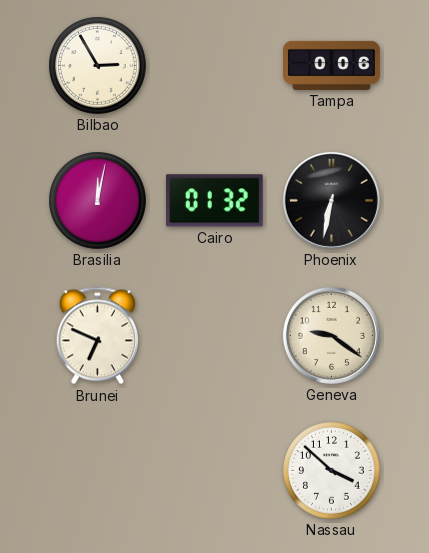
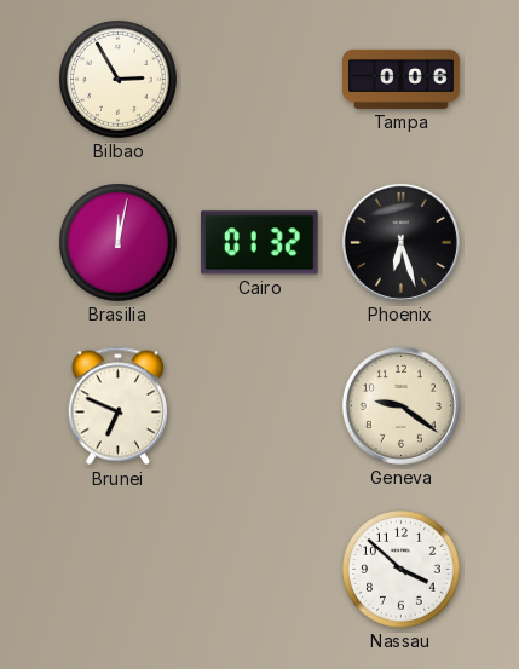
Phoenix: 6:32 -> 6:27
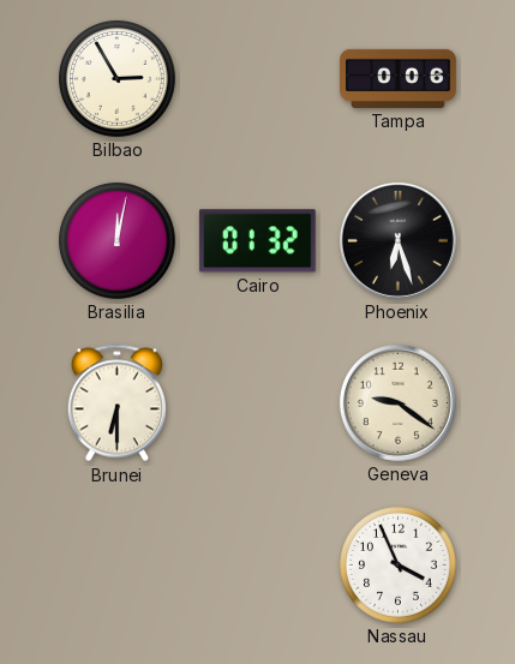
Brunei: 6:49 -> 6:30
Nassau: 3:52 -> 3:56
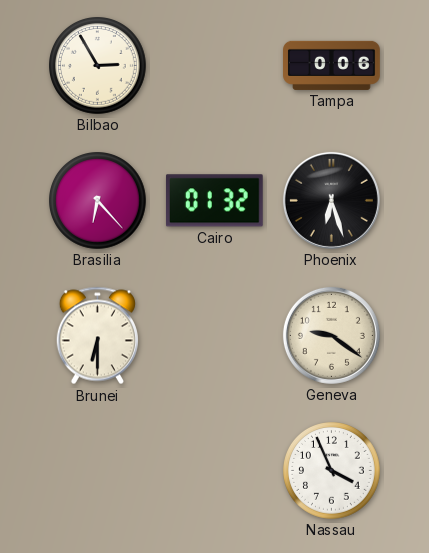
Brasilia: 12:02 -> 6:23
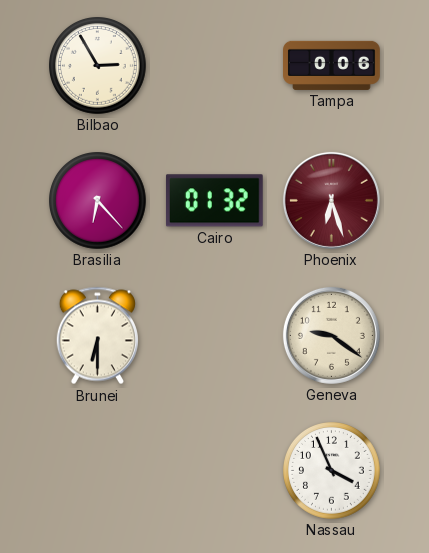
Phoenix dial: black -> burgundy
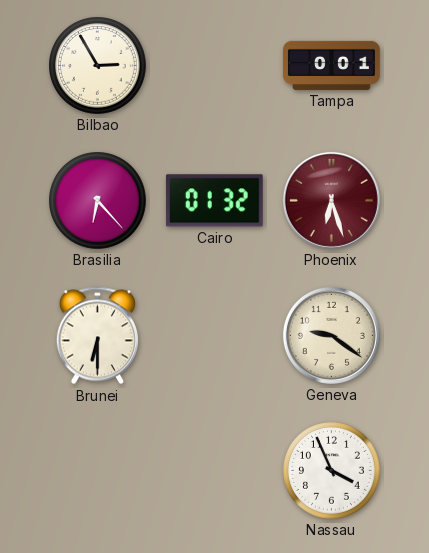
Tampa: 0:06 -> 0:01
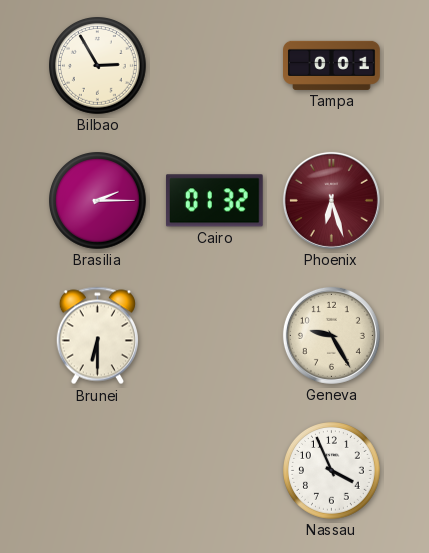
Brasilia: 6:23 -> 2:15
Geneva: 9:21 -> 9:25
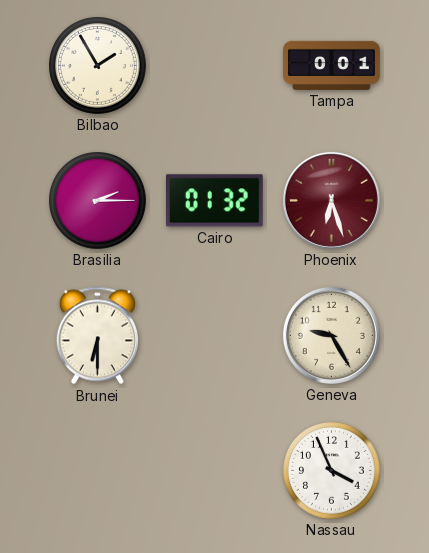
Bilbao: 2:55 -> 1:55
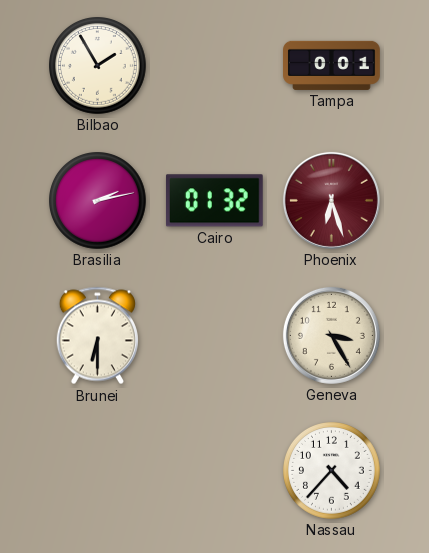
Brasilia: 2:15 -> 2:13
Geneva: 9:25 -> 3:25
Nassau: 3:56 -> 4:37
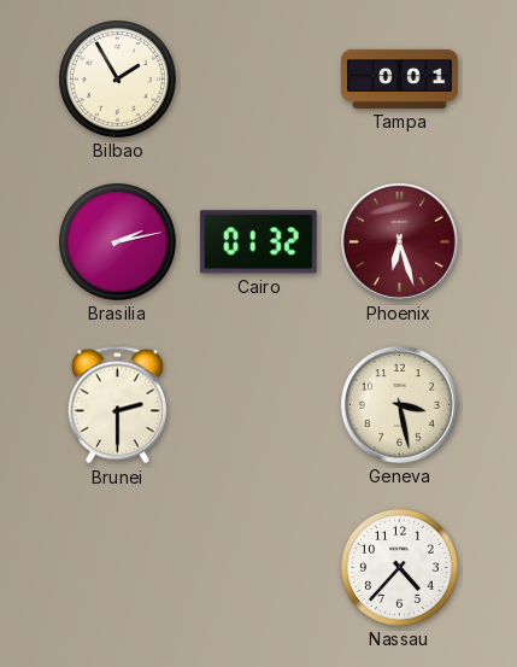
Brunei: 6:30 -> 2:30
Geneva: 3:25 -> 3:28
